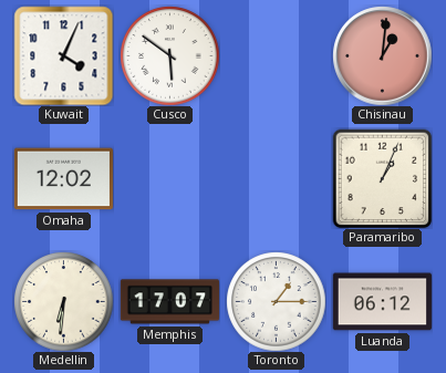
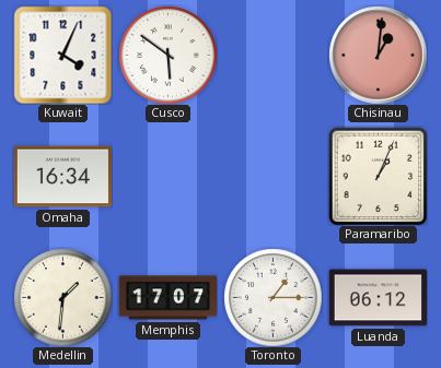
Omaha: 12:02 -> 16:34
Medellin: 6:31 -> 1:31
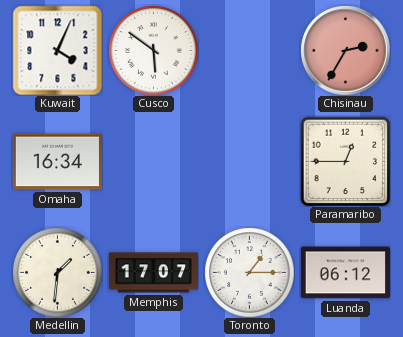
Chisinau: 1:01 -> 2:35
Paramaribo: 1:04 -> 12:45
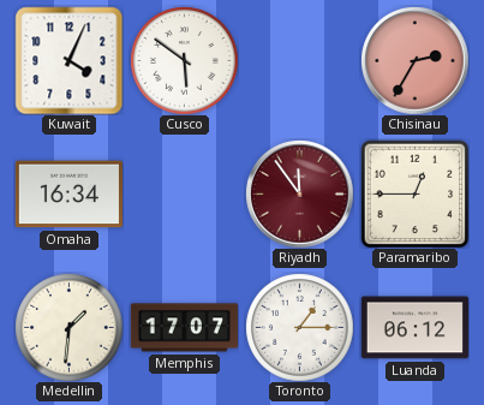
Riyadh: none -> 11:54
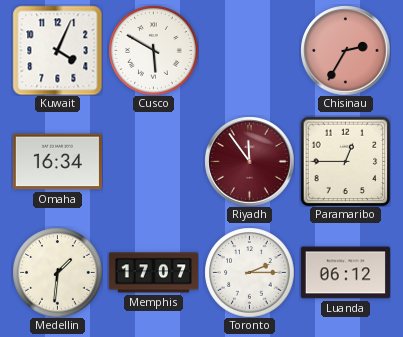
Cusco: 5:51 -> 5:50
Toronto: 1:15 -> 2:15
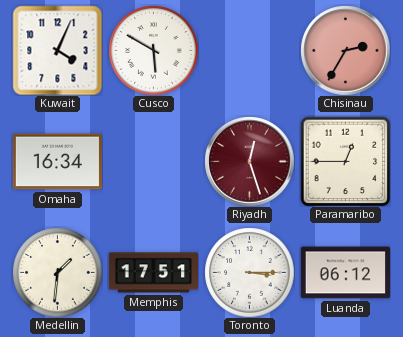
Riyadh: 11:54 -> 12:27
Memphis: 17:07 -> 17:51
Toronto: 2:15 -> 3:15
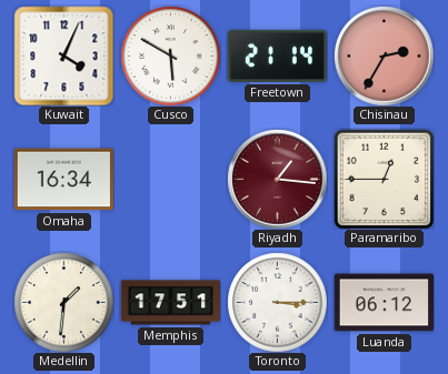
Freetown: none -> 21:14
Riyadh: 12:27 -> 1:16
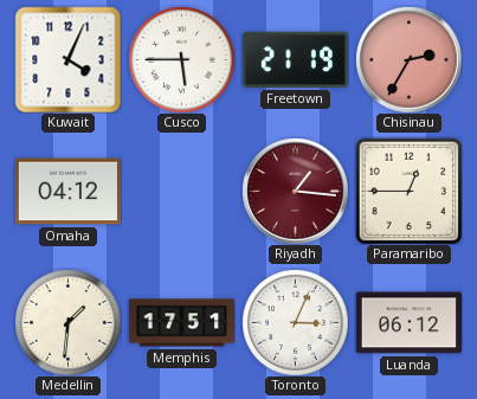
Cusco: 5:50 -> 5:45
Freetown: 21:14 -> 21:19
Omaha: 16:34 -> 04:12
Toronto: 3:15 -> 3:04
